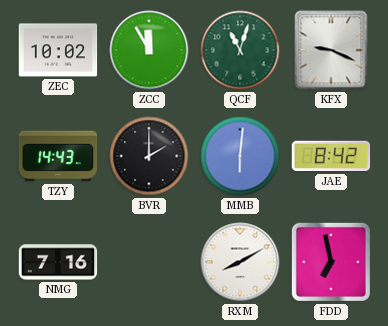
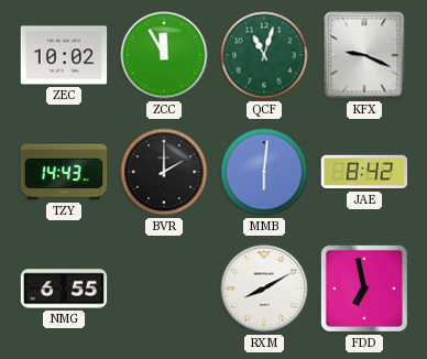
NMG: 7:16 -> 6:55
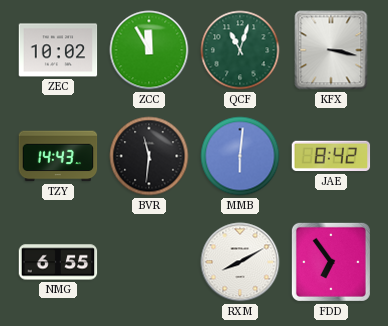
KFX: 9:19 -> 3:17
BVR: 2:00 -> 11:31
FDD: 6:58 -> 6:54
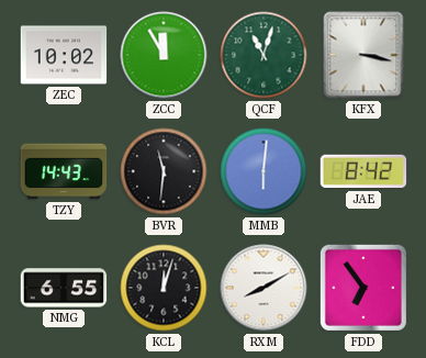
KCL: none -> 12:03
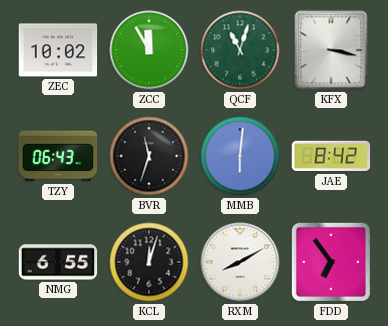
TZY: 14:43 -> 06:43
BVR: 11:31 -> 11:33
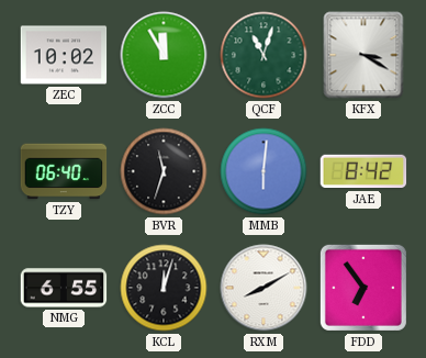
KFX: 3:17 -> 3:20
TZY: 06:43 -> 06:40
